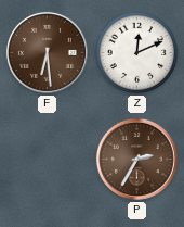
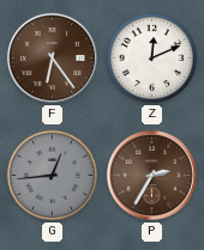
F: 6:29 -> 6:24
G: none -> 12:44
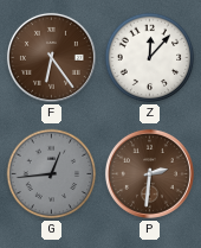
Z: 12:11 -> 12:07
P: 2:35 -> 2:31
